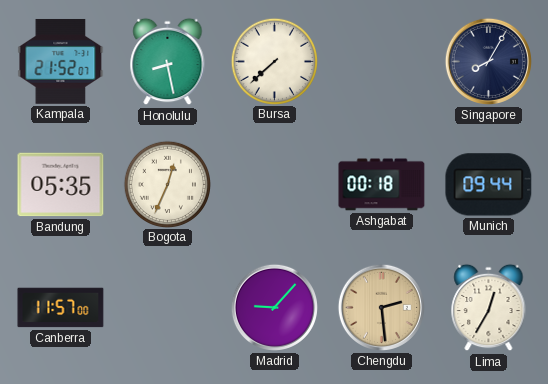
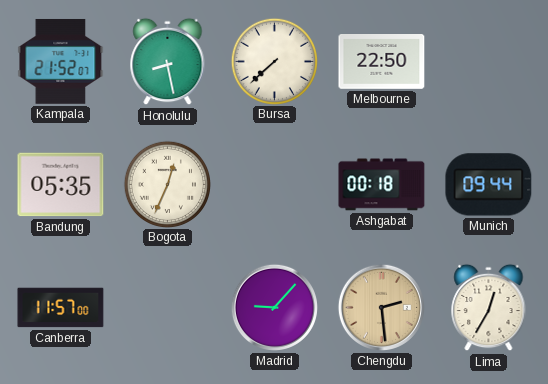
Melbourne: none -> 22:50
Singapore: 8:05 -> none
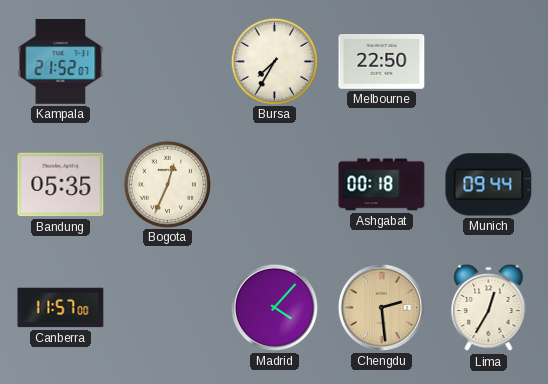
Honolulu: 8:28 -> none
Bursa: 7:38 -> 7:35
Madrid: 9:07 -> 4:07
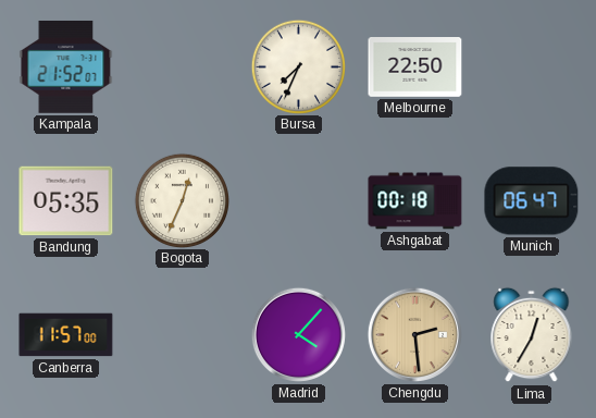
Bursa: 7:35 -> 7:34
Munich: 09:44 -> 06:47
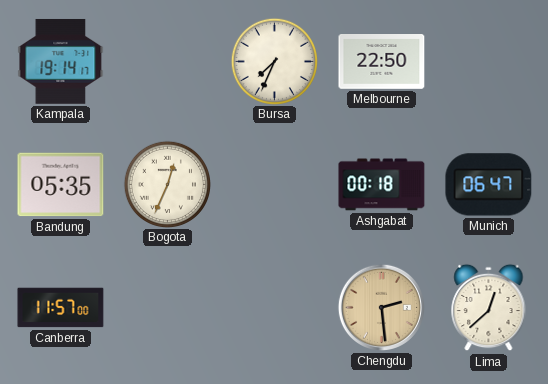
Kampala: 21:52 -> 19:14
Madrid: 4:07 -> none
Lima: 12:35 -> 12:38
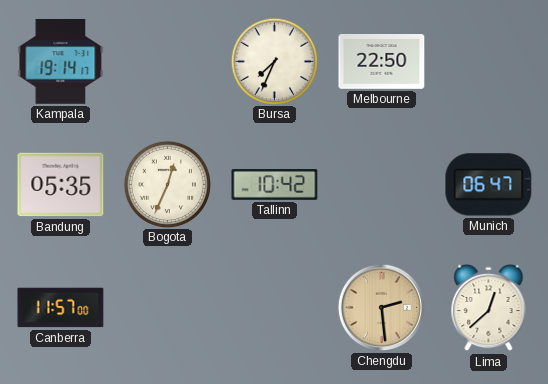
Tallinn: none -> 10:42
Ashgabat: 00:18 -> none
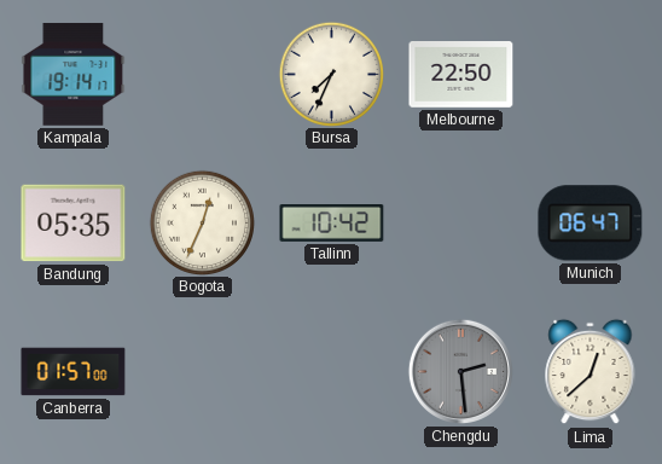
Canberra: 11:57 -> 01:57
Chengdu dial: champagne -> grey
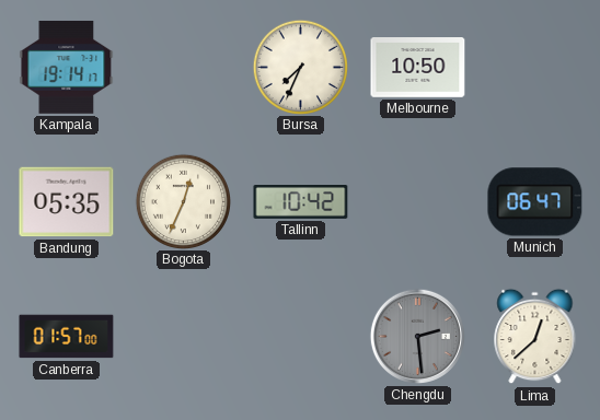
Melbourne: 22:50 -> 10:50
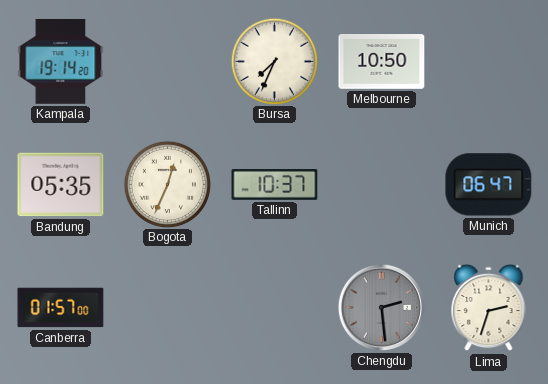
Kampala: 19:14:17 -> 19:14:20
Tallinn: 10:42 -> 10:37
Lima: 12:38 -> 2:33
